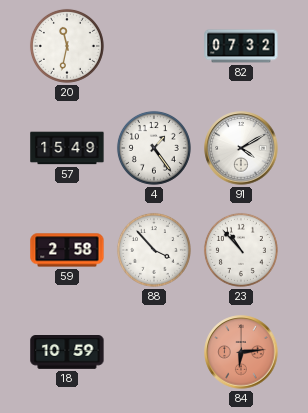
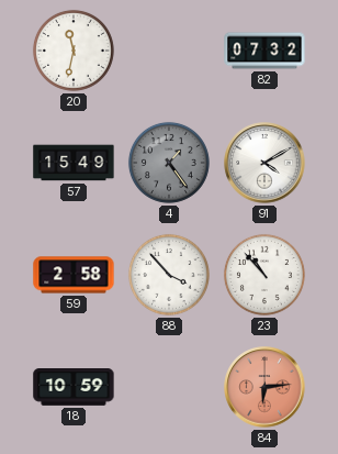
4 dial: white -> grey
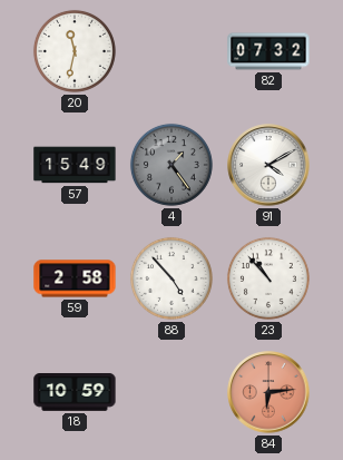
88: 3:53 -> 4:53
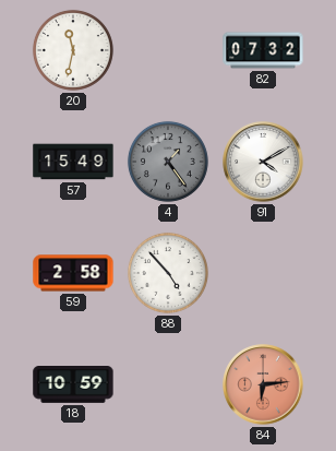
23: 10:53 -> none
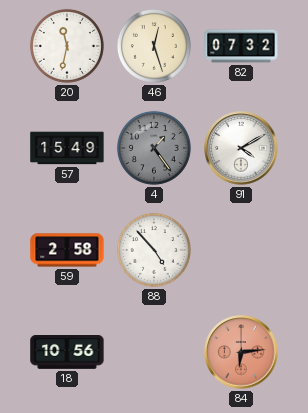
46: none -> 12:27
18: 10:59 -> 10:56
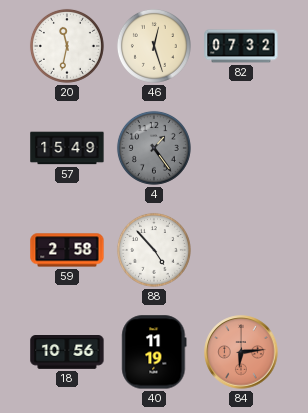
91: 4:10 -> none
40: none -> 11:19
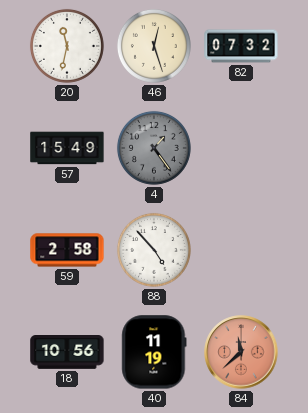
84: 6:14 -> 11:38
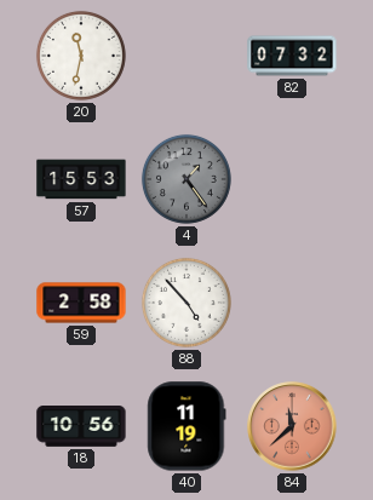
46: 12:27 -> none
57: 15:49 -> 15:53
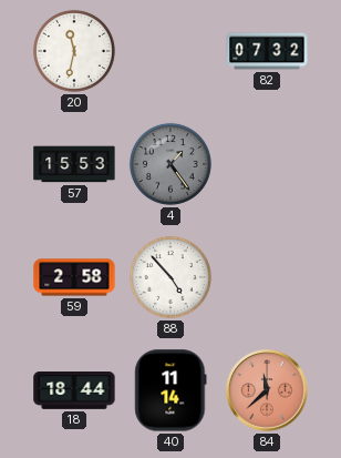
18: 10:56 -> 18:44
40: 11:19 -> 11:14
